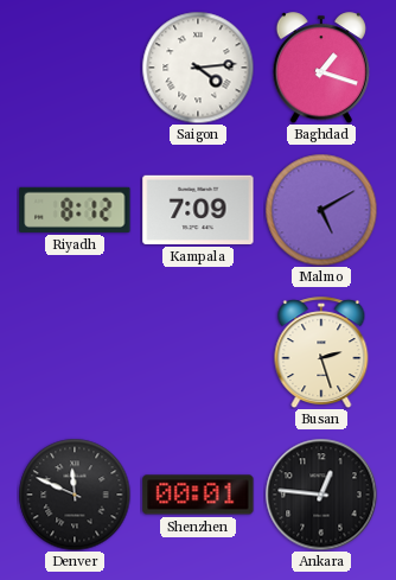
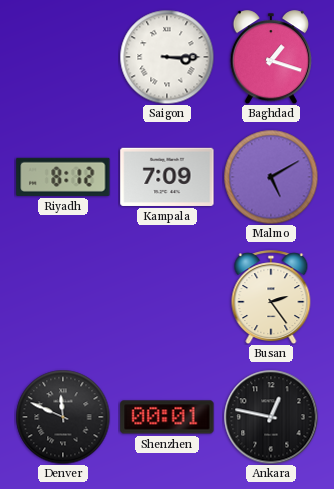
Saigon: 4:14 -> 3:15
Busan: 2:27 -> 2:24
Ankara: 12:46 -> 12:47
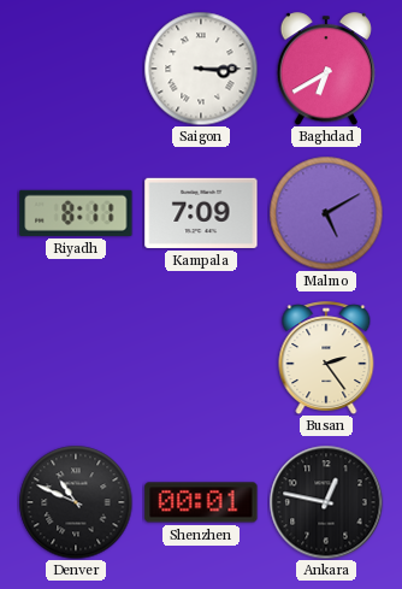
Baghdad: 1:18 -> 6:40
Riyadh: 8:12 -> 8:11
Denver: 11:49 -> 10:49
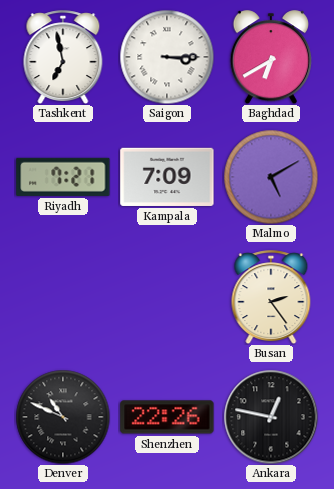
Tashkent: none -> 6:58
Riyadh: 8:11 -> 7:21
Shenzhen: 00:01 -> 22:26
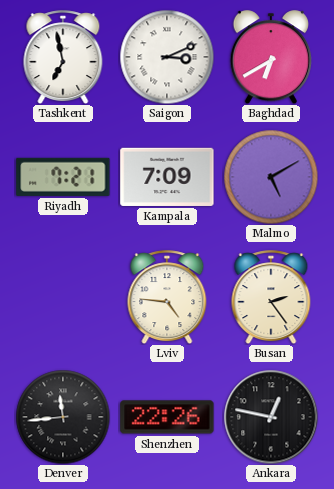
Saigon: 3:15 -> 3:11
Lviv: none -> 4:46
Denver: 10:49 -> 11:44
